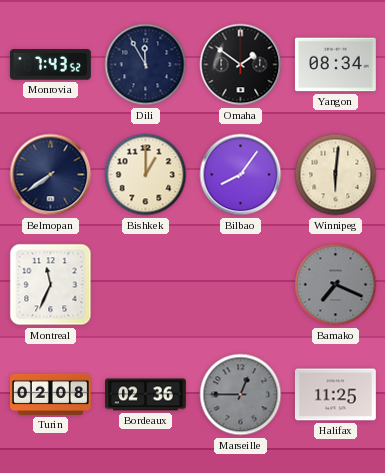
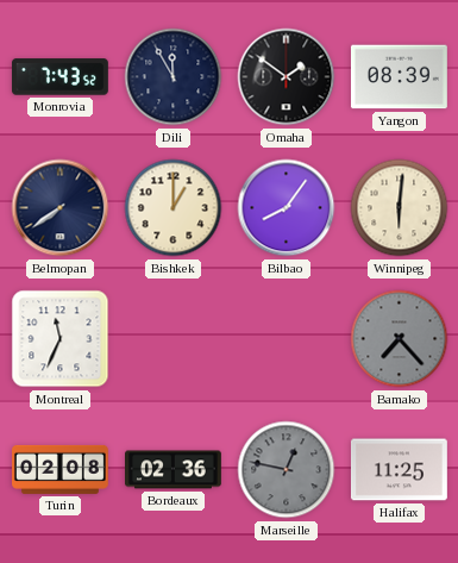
Yangon: 08:34 -> 08:39
Bamako: 7:19 -> 7:23
Marseille: 12:45 -> 12:47
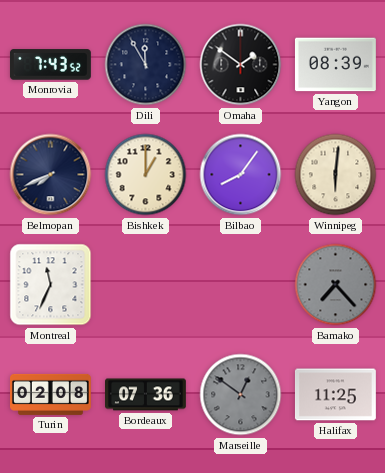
Belmopan: 7:39 -> 7:41
Bordeaux: 02:36 -> 07:36
Marseille: 12:47 -> 12:51
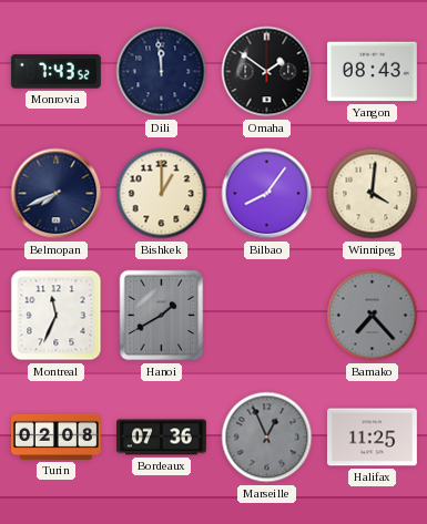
Dili: 11:55 -> 11:59
Yangon: 08:39 -> 08:43
Winnipeg: 6:01 -> 4:01
Hanoi: none -> 1:40
Marseille: 12:51 -> 12:56
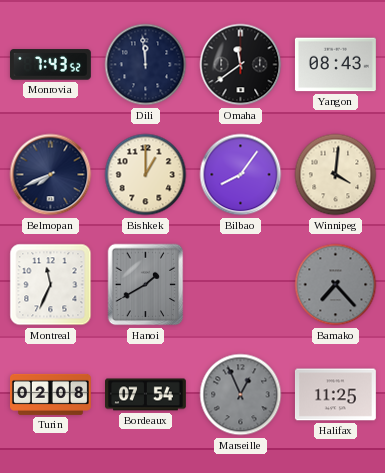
Omaha: 1:51 -> 11:39
Bordeaux: 07:36 -> 07:54
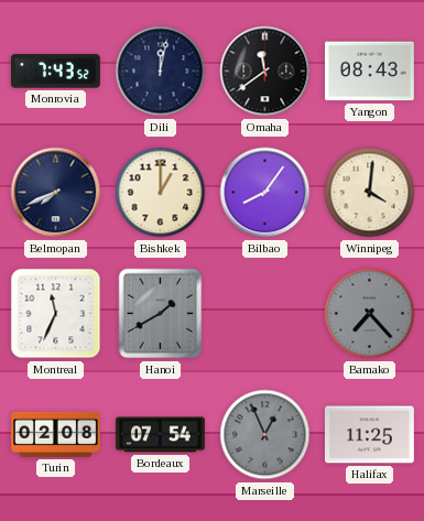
Dili: 11:59 -> 12:02
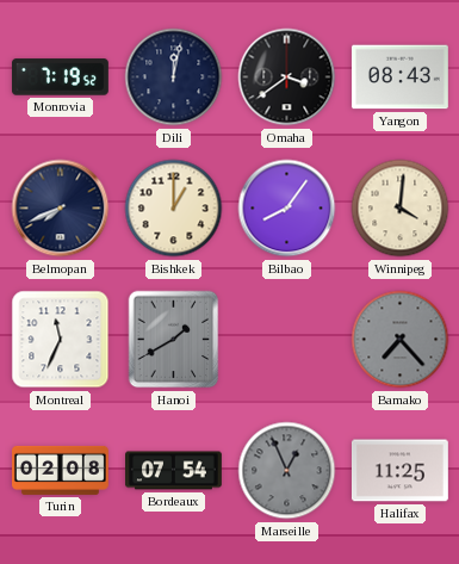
Monrovia: 7:43 -> 7:19
Omaha: 11:39 -> 3:39
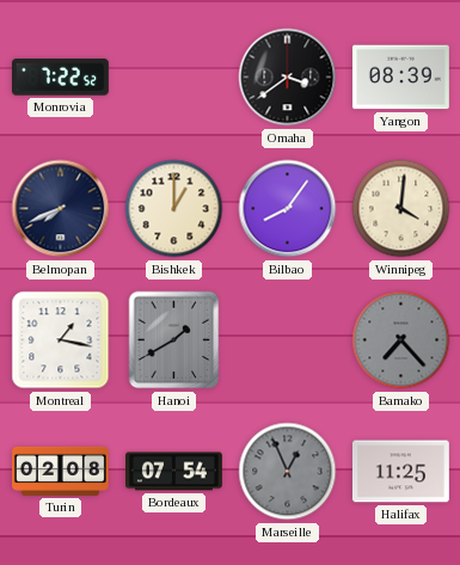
Monrovia: 7:19 -> 7:22
Dili: 12:02 -> none
Yangon: 08:43 -> 08:39
Montreal: 11:34 -> 1:17
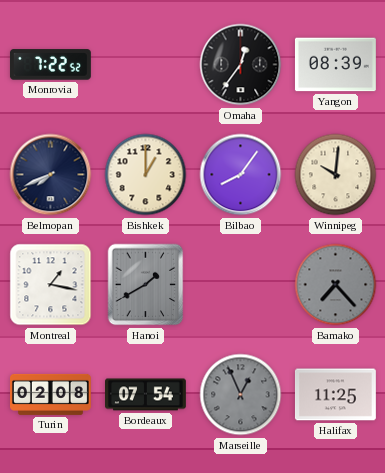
Omaha: 3:39 -> 12:36
Winnipeg: 4:01 -> 10:01
